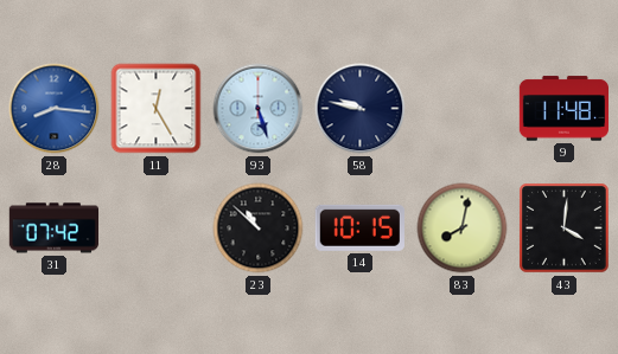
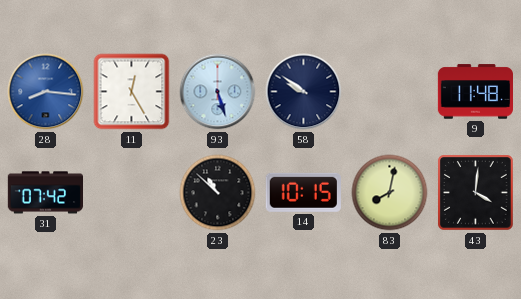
58: 9:47 -> 9:51
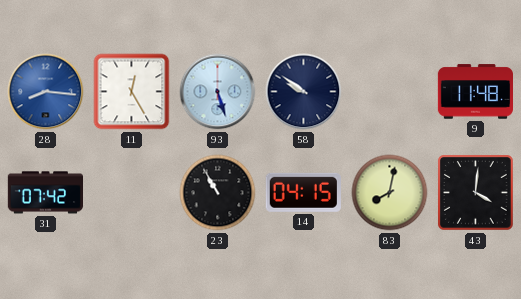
23: 10:52 -> 10:55
14: 10:15 -> 04:15
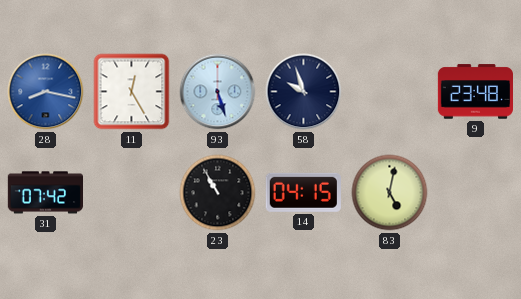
28: 8:16 -> 8:17
58: 9:51 -> 9:57
9: 11:48 -> 23:48
83: 8:02 -> 5:02
43: 4:01 -> none
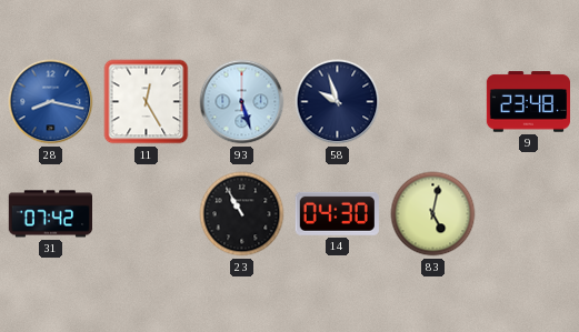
14: 04:15 -> 04:30
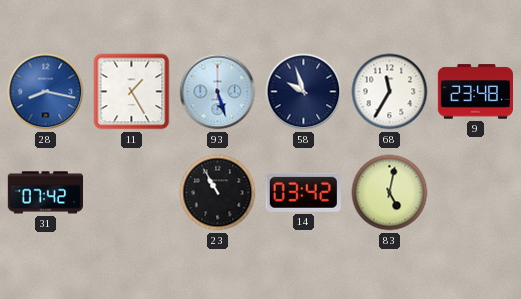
11: 12:25 -> 1:25
68: none -> 11:35
14: 04:30 -> 03:42
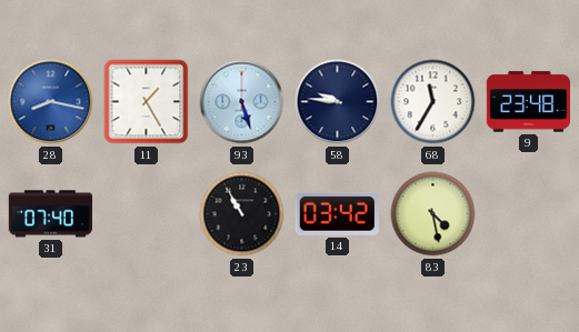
58: 9:57 -> 9:46
31: 07:42 -> 07:40
83: 5:02 -> 4:28
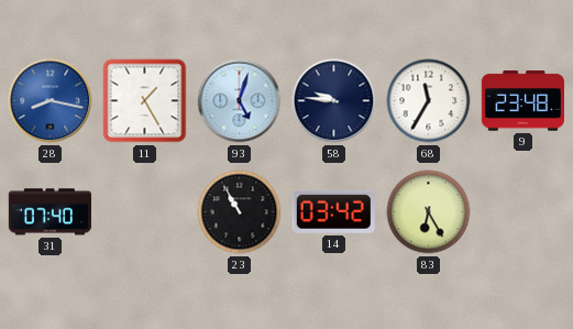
93: 5:27 -> 5:03
83: 4:28 -> 6:25
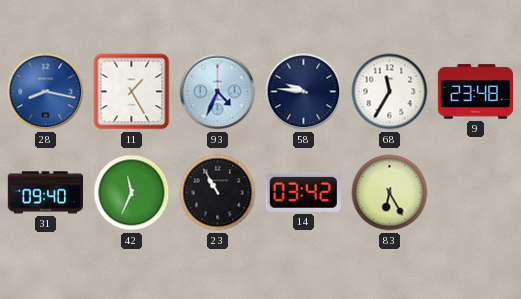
93: 5:03 -> 4:34
31: 07:40 -> 09:40
42: none -> 11:34
